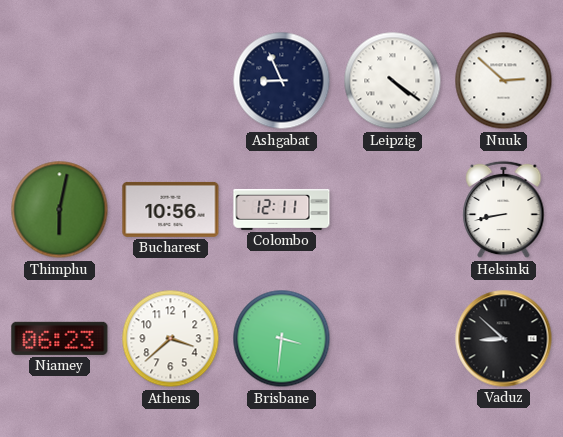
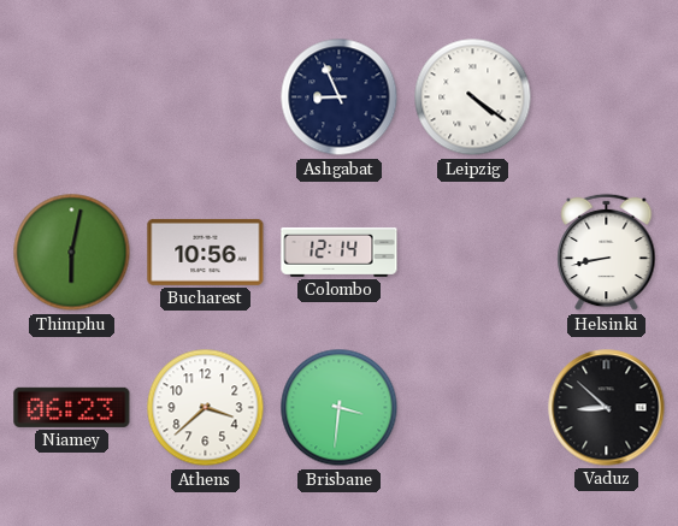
Nuuk: 2:52 -> none
Colombo: 12:11 -> 12:14
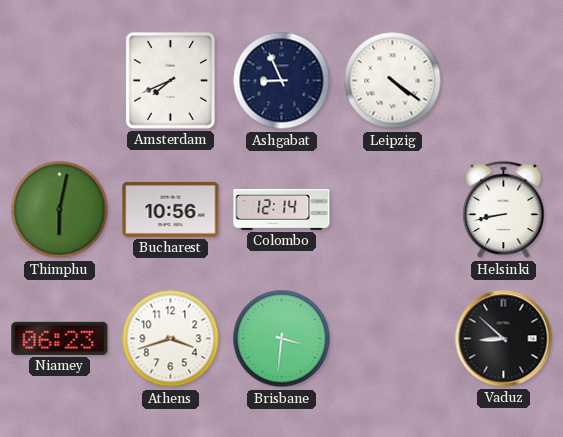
Amsterdam: none -> 7:41
Athens: 3:38 -> 3:42
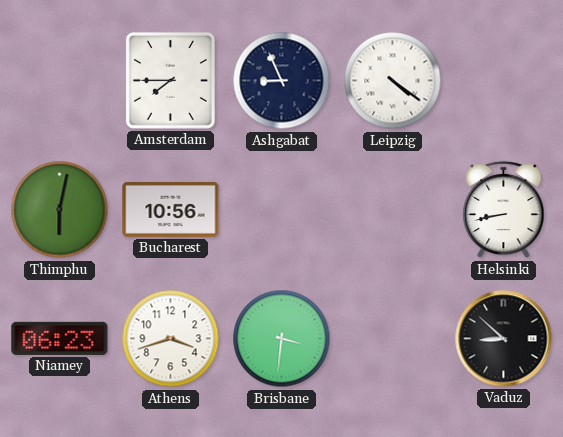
Amsterdam: 7:41 -> 7:45
Colombo: 12:14 -> none
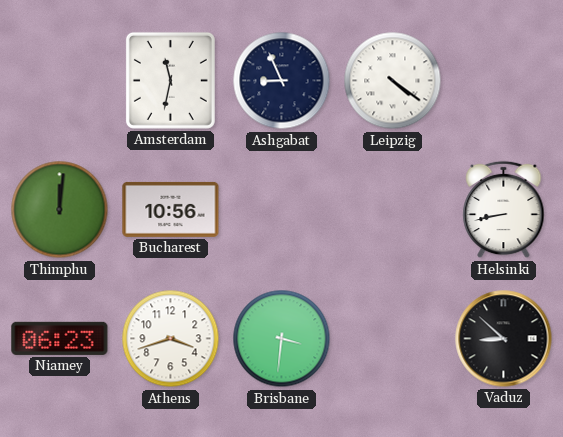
Amsterdam: 7:45 -> 11:32
Thimphu: 6:02 -> 12:01
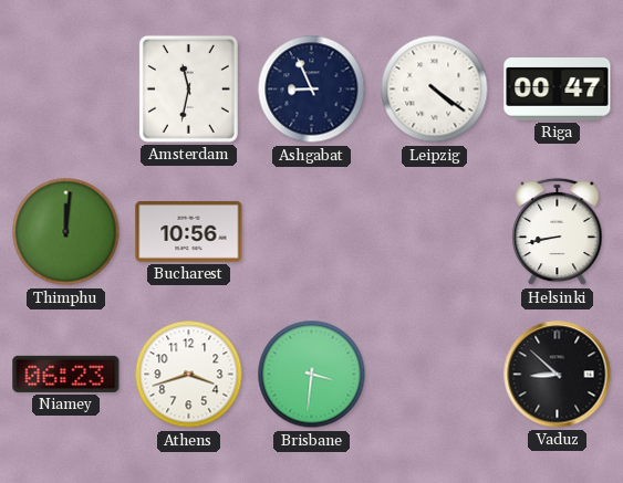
Riga: none -> 00:47
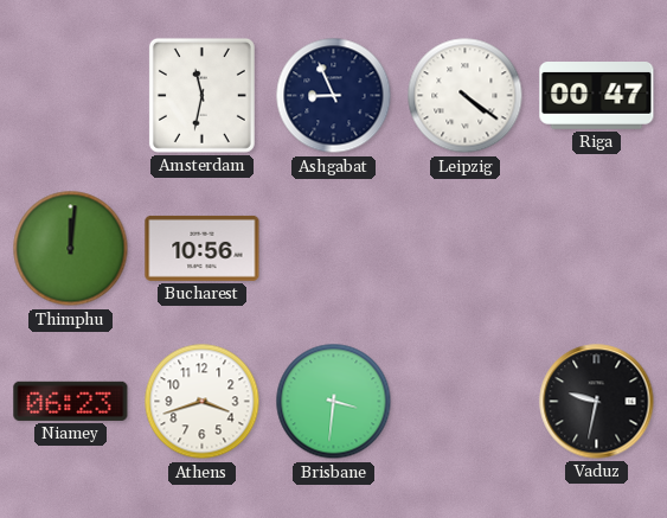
Helsinki: 8:43 -> none
Vaduz: 8:52 -> 9:32
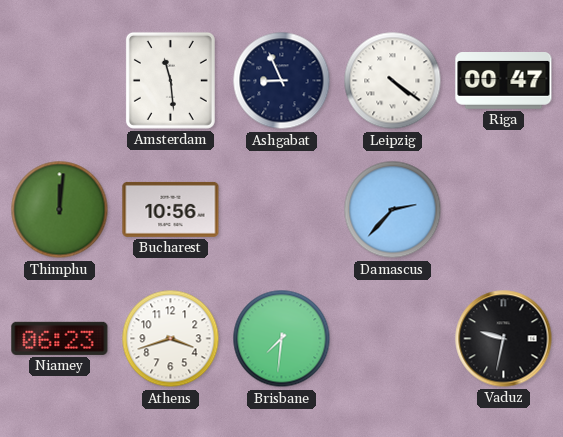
Amsterdam: 11:32 -> 11:29
Damascus: none -> 2:37
Brisbane: 3:31 -> 7:31
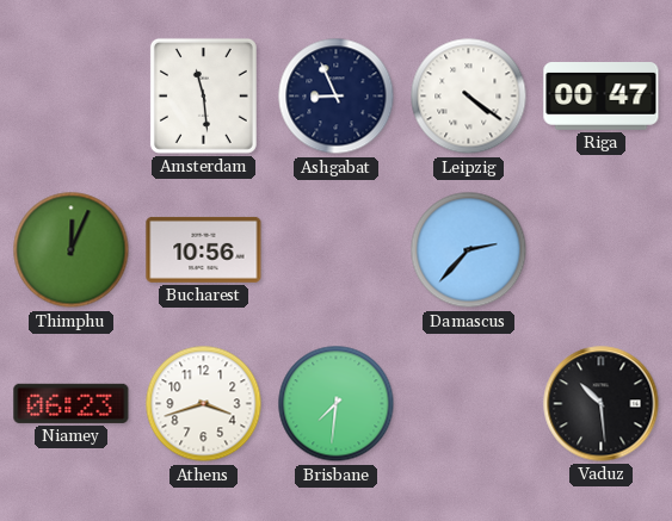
Thimphu: 12:01 -> 12:04
Vaduz: 9:32 -> 10:29
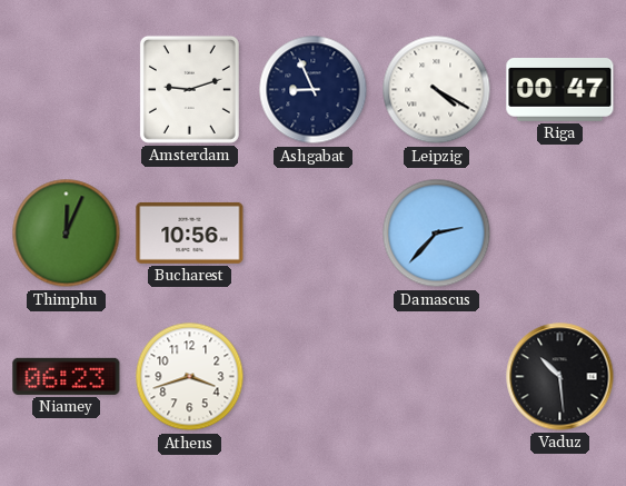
Amsterdam: 11:29 -> 9:12
Leipzig: 4:21 -> 4:20
Brisbane: 7:31 -> none
